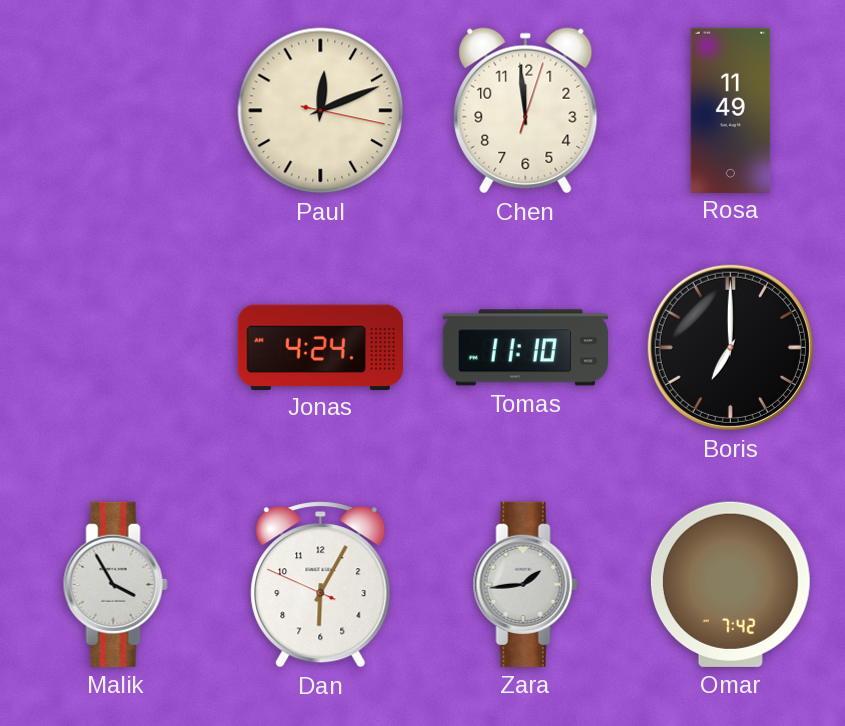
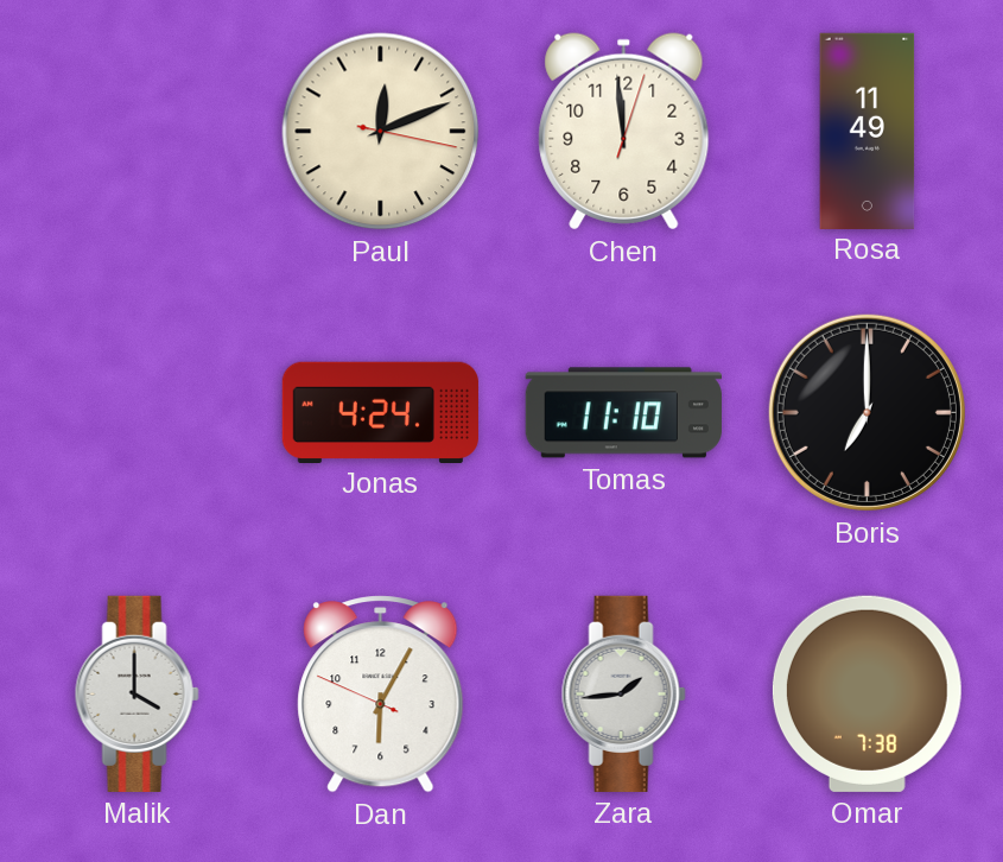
Malik: 3:55 -> 4:00
Omar: 7:42 -> 7:38
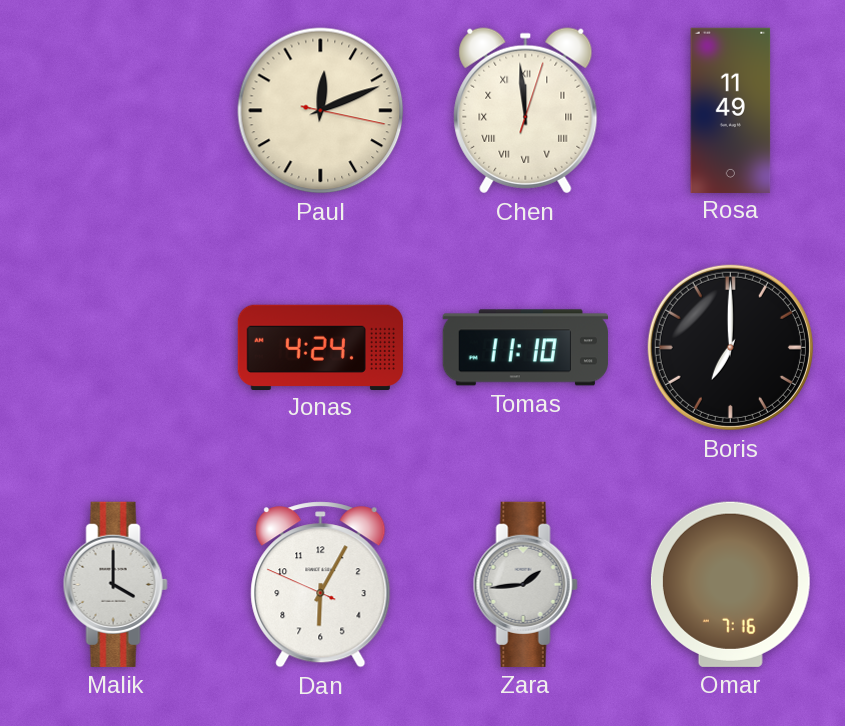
Chen numerals: Arabic -> Roman
Omar: 7:38 -> 7:16
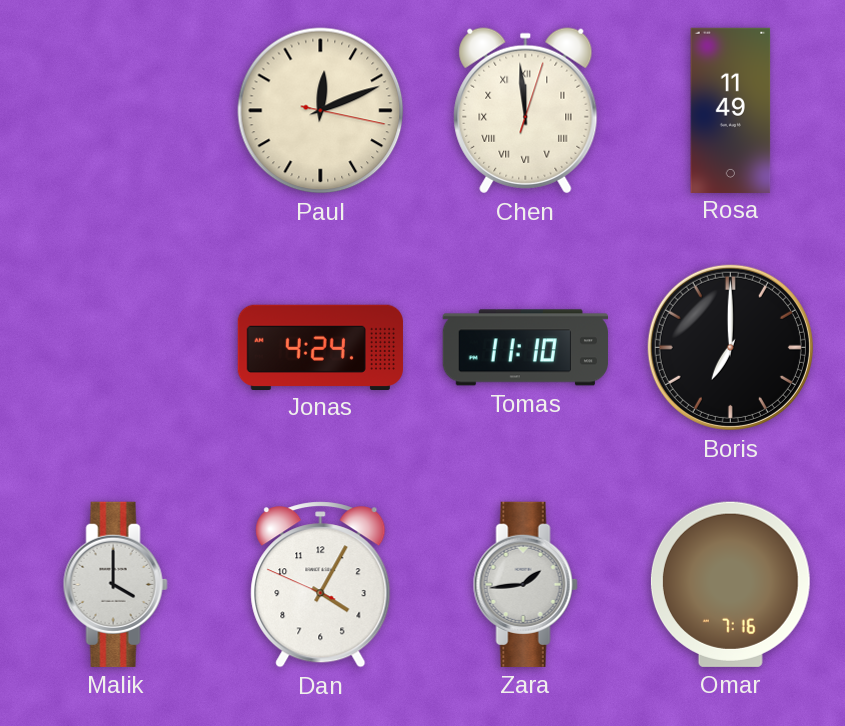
Dan: 6:04 -> 4:04
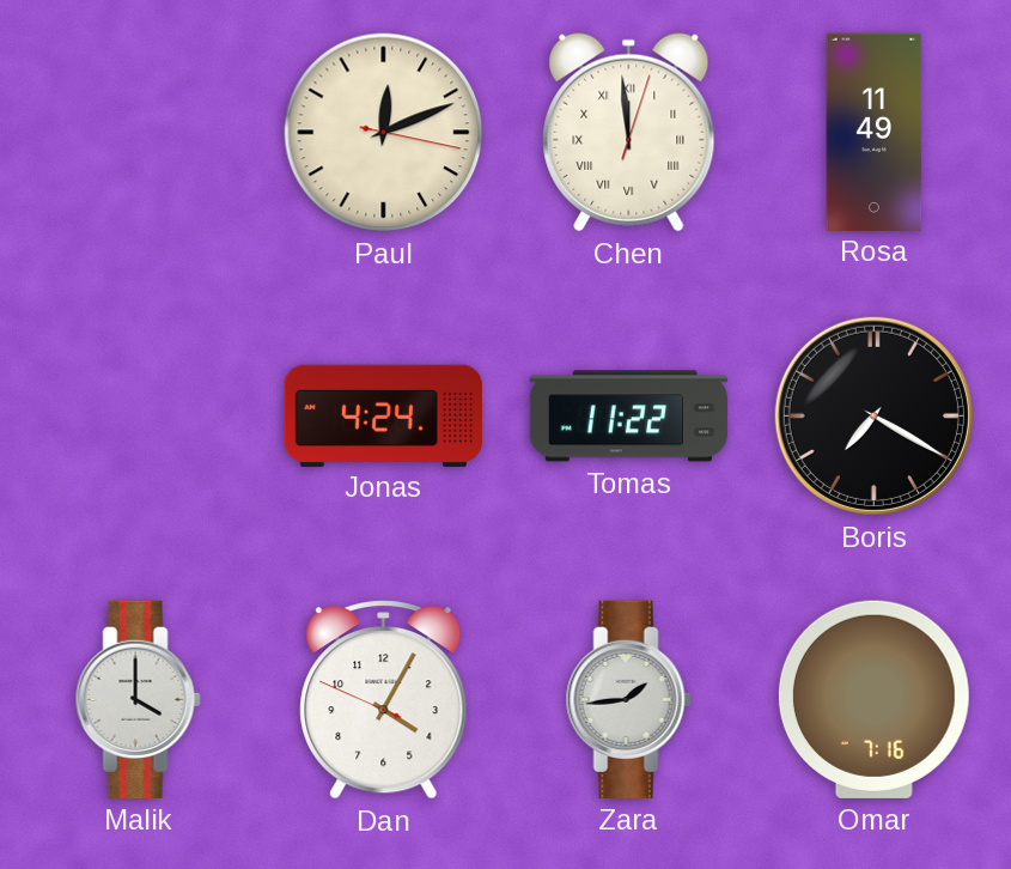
Tomas: 11:10 -> 11:22
Boris: 7:00 -> 7:20
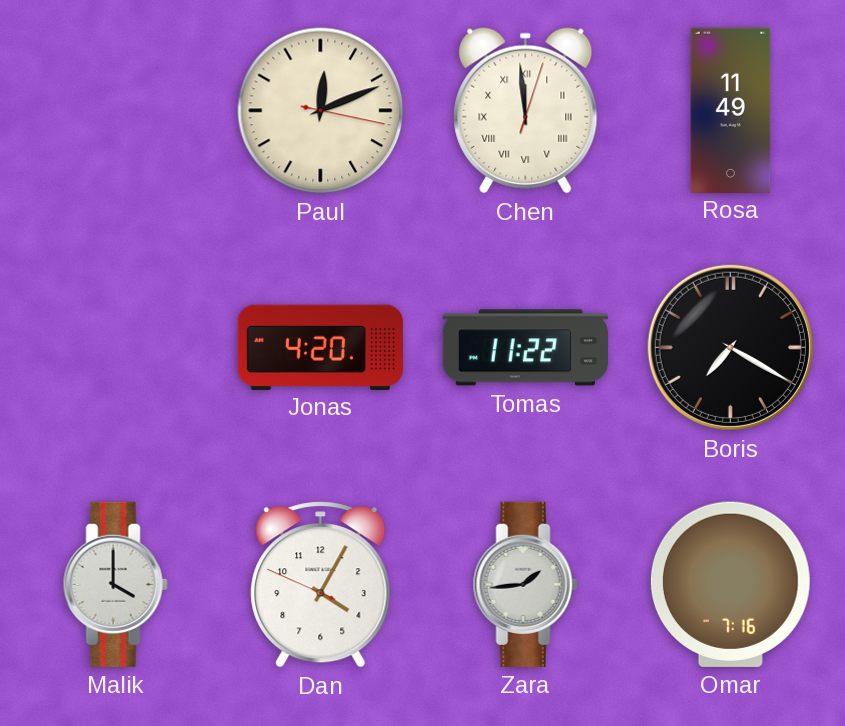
Jonas: 4:24 -> 4:20
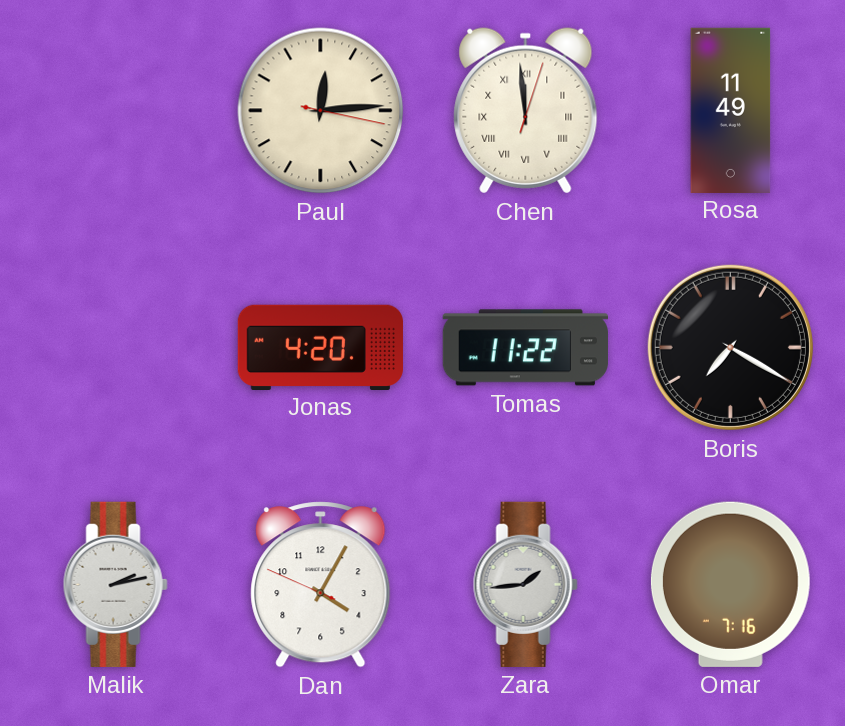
Paul: 12:11 -> 12:14
Malik: 4:00 -> 2:13
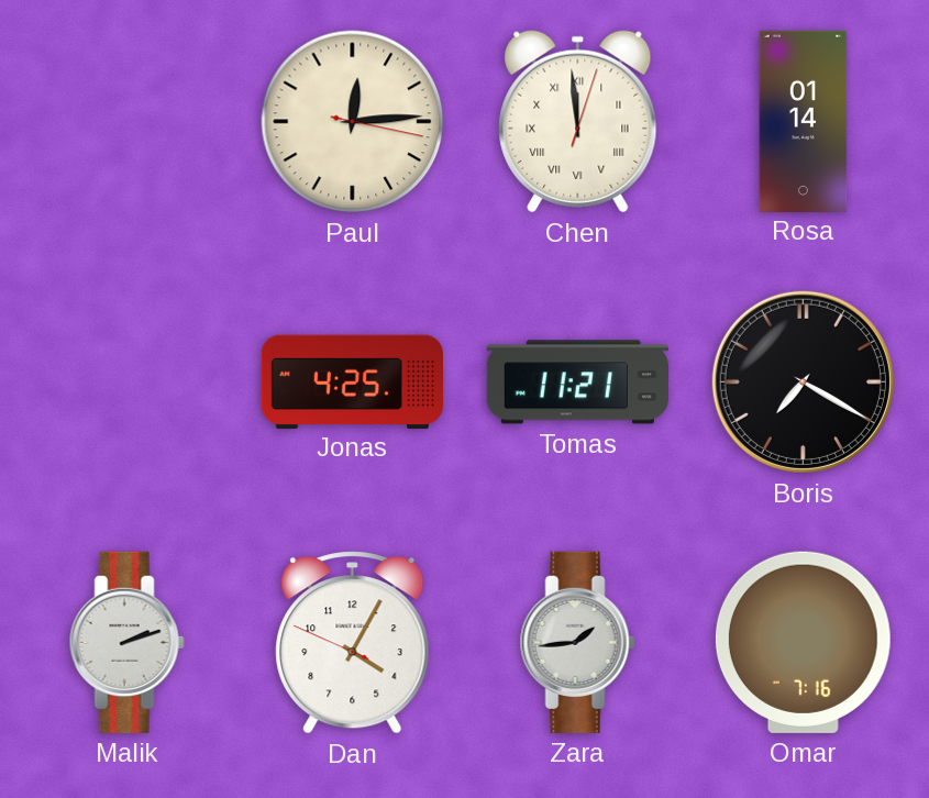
Rosa: 11:49 -> 01:14
Jonas: 4:20 -> 4:25
Tomas: 11:22 -> 11:21
Malik: 2:13 -> 2:12
